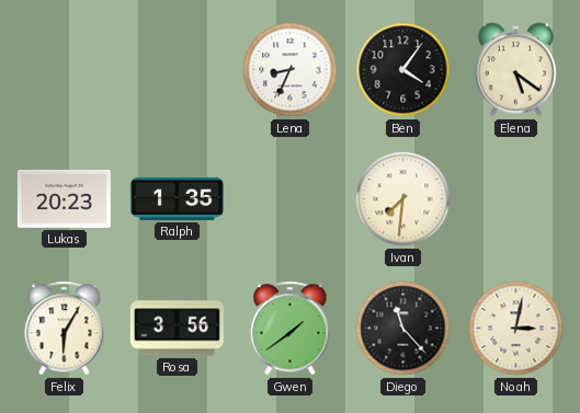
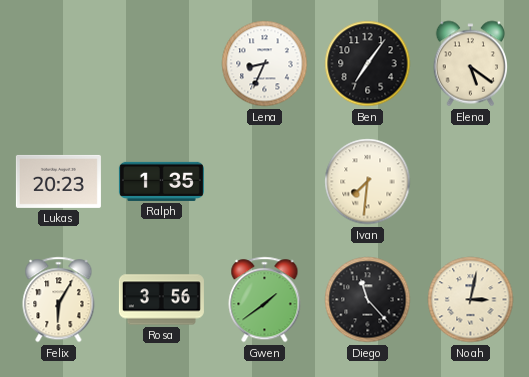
Ben: 4:06 -> 7:06
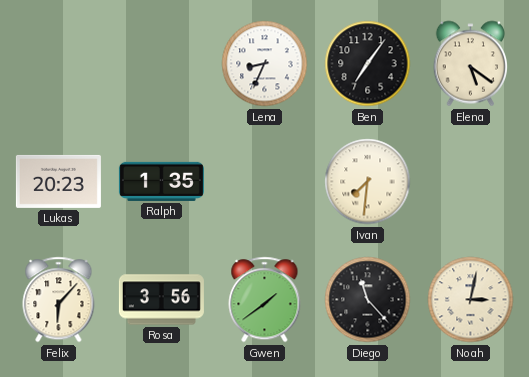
Felix: 6:05 -> 6:07
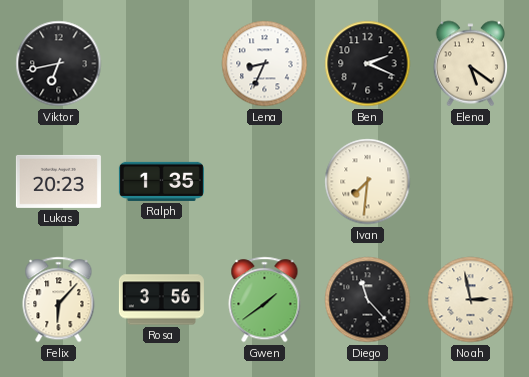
Viktor: none -> 6:43
Ben: 7:06 -> 2:19
Noah: 3:02 -> 2:58
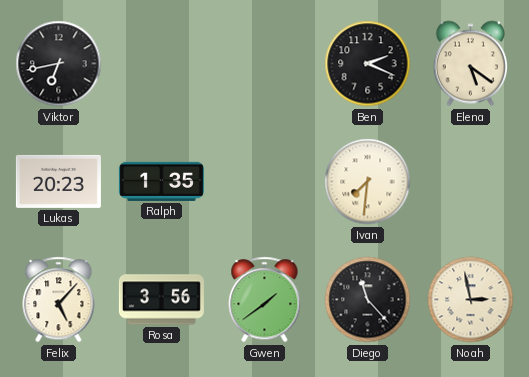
Lena: 8:34 -> none
Felix: 6:07 -> 5:07
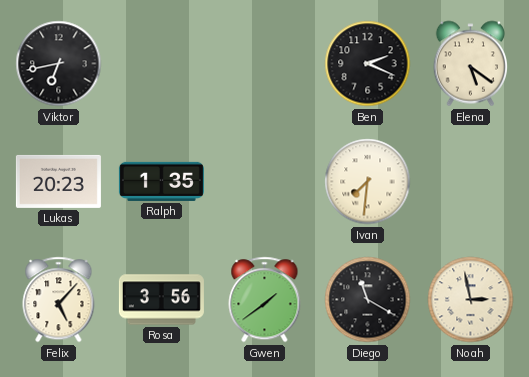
Diego: 11:23 -> 11:20
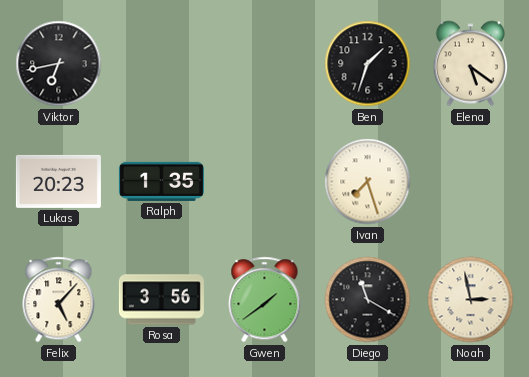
Ben: 2:19 -> 1:33
Ivan: 7:31 -> 7:27
